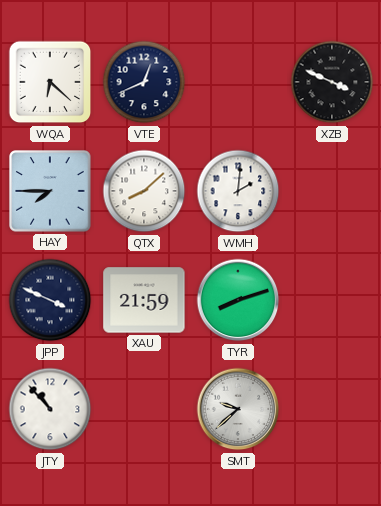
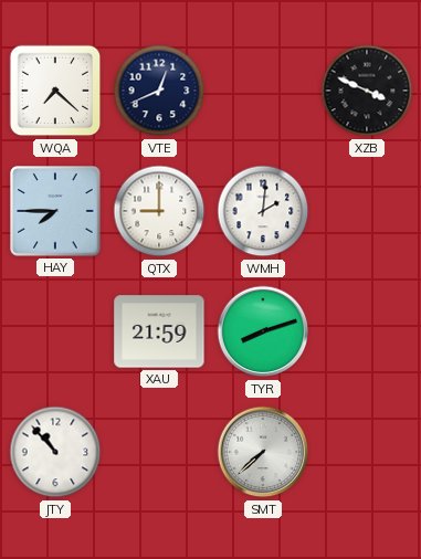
WQA: 6:22 -> 7:22
QTX: 8:08 -> 9:00
JPP: 3:49 -> none
SMT: 9:38 -> 7:38
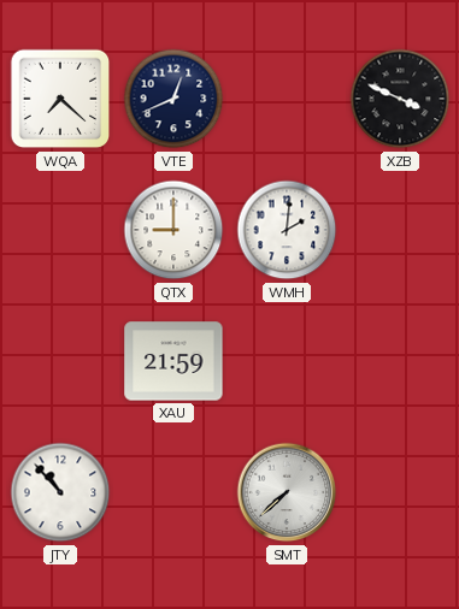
HAY: 7:45 -> none
TYR: 8:12 -> none
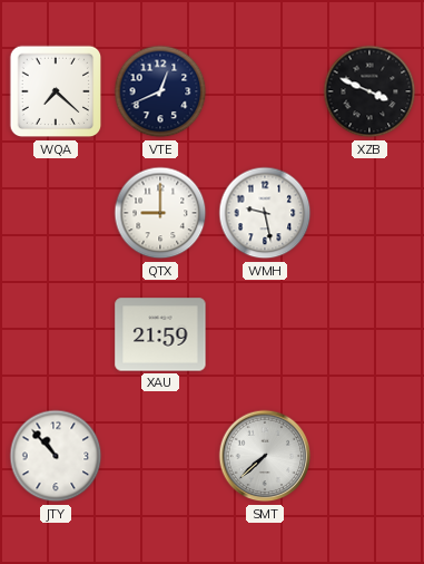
WMH: 2:01 -> 9:28
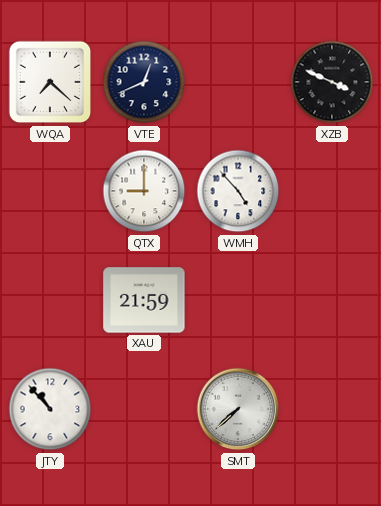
WMH: 9:28 -> 4:53
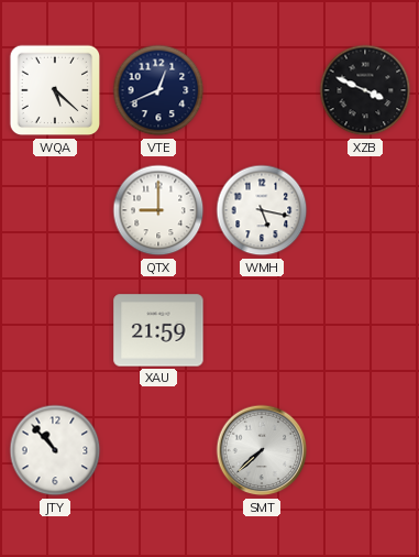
WQA: 7:22 -> 5:22
WMH: 4:53 -> 5:17
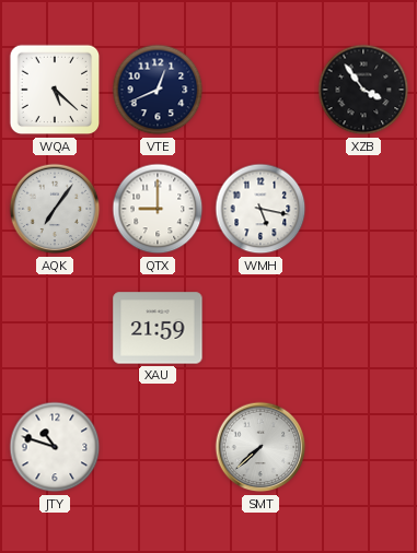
XZB: 3:49 -> 3:54
AQK: none -> 7:06
JTY: 10:53 -> 10:48
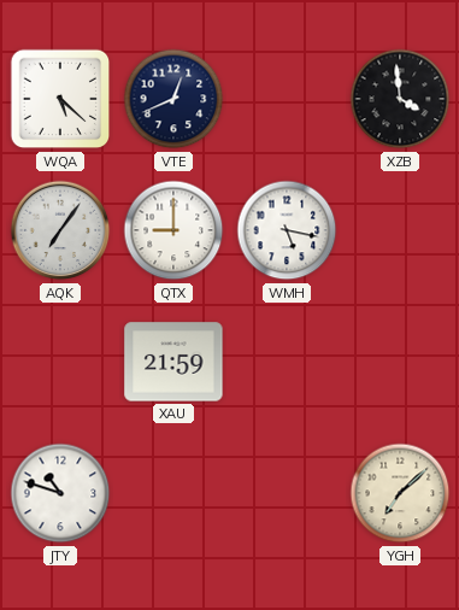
XZB: 3:54 -> 3:59
SMT: 7:38 -> none
YGH: none -> 7:08
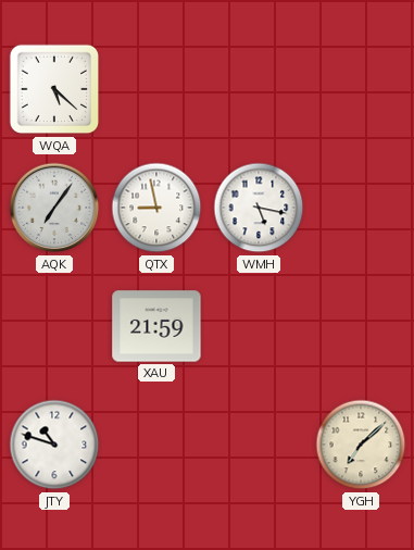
VTE: 12:41 -> none
XZB: 3:59 -> none
QTX: 9:00 -> 8:58
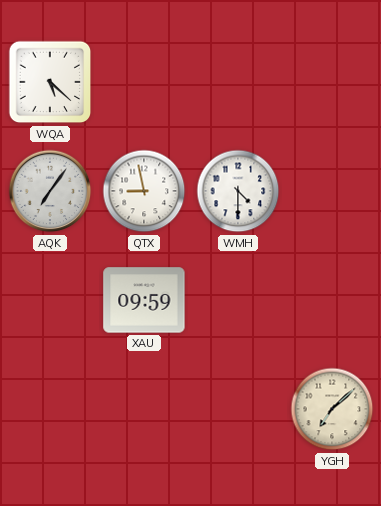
WMH: 5:17 -> 4:30
XAU: 21:59 -> 09:59
JTY: 10:48 -> none
